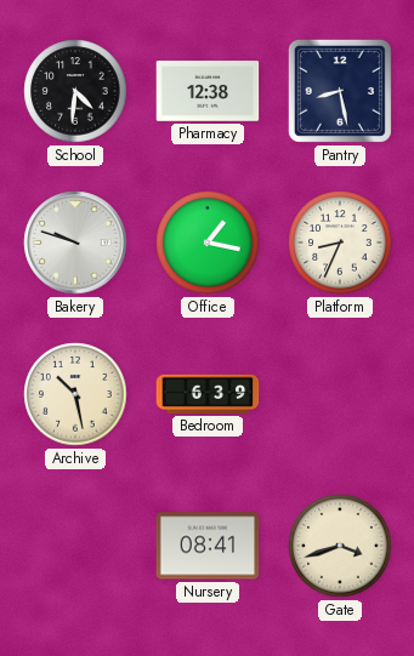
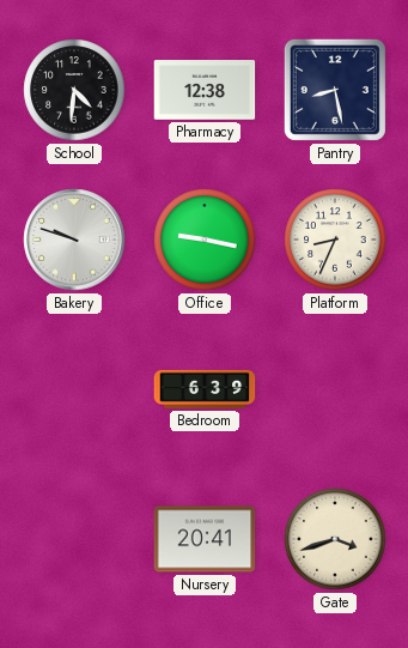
Office: 1:17 -> 9:17
Archive: 10:28 -> none
Nursery: 08:41 -> 20:41
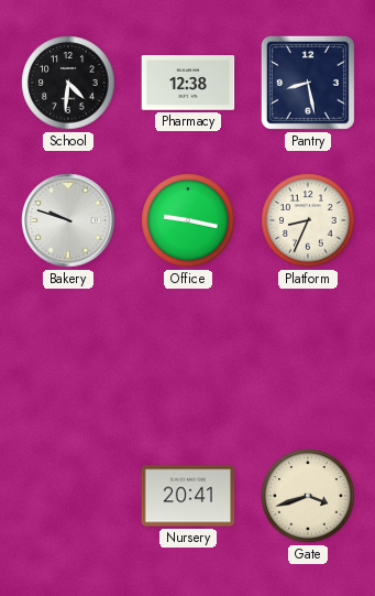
Bedroom: 6:39 -> none
